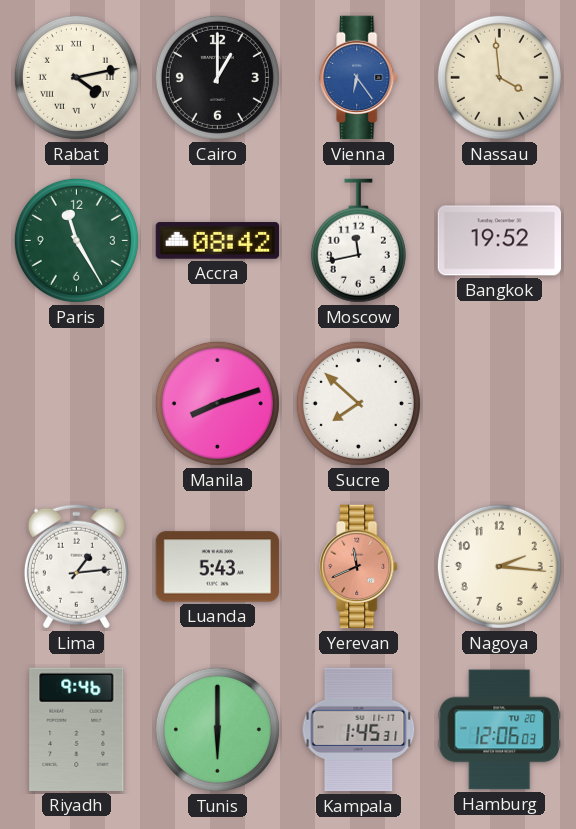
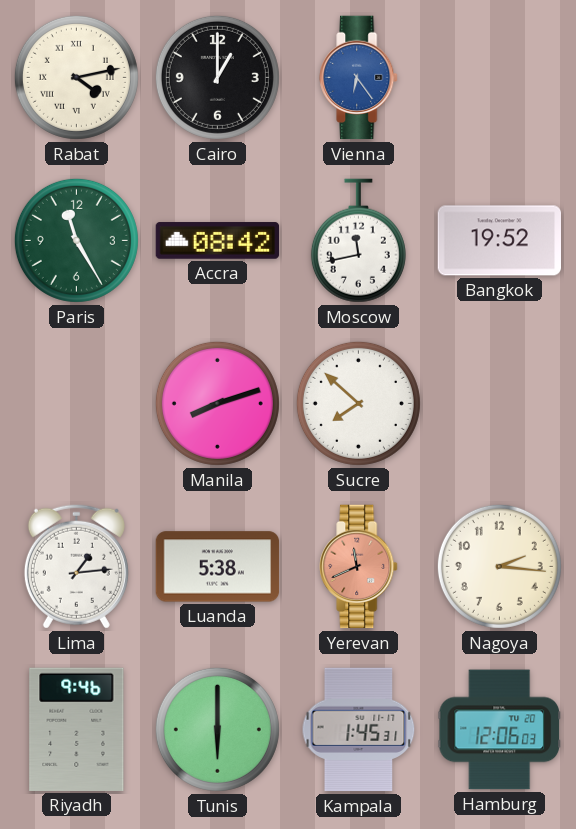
Nassau: 3:59 -> none
Luanda: 5:43 -> 5:38
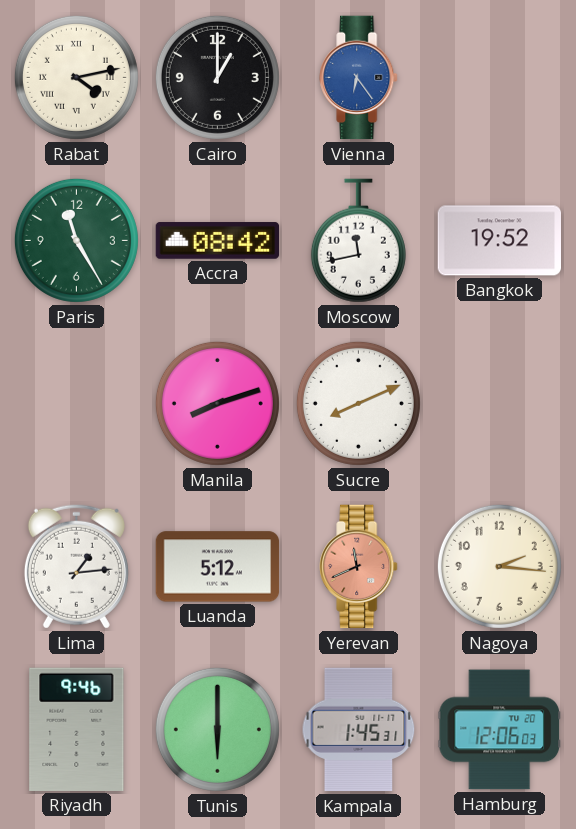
Sucre: 7:52 -> 8:11
Luanda: 5:38 -> 5:12
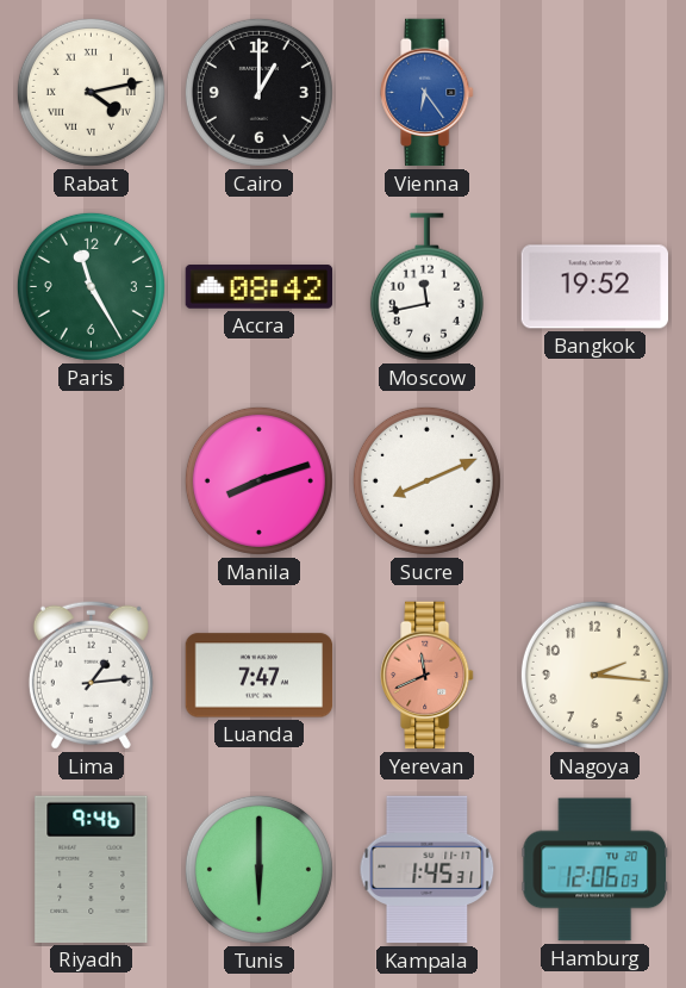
Luanda: 5:12 -> 7:47
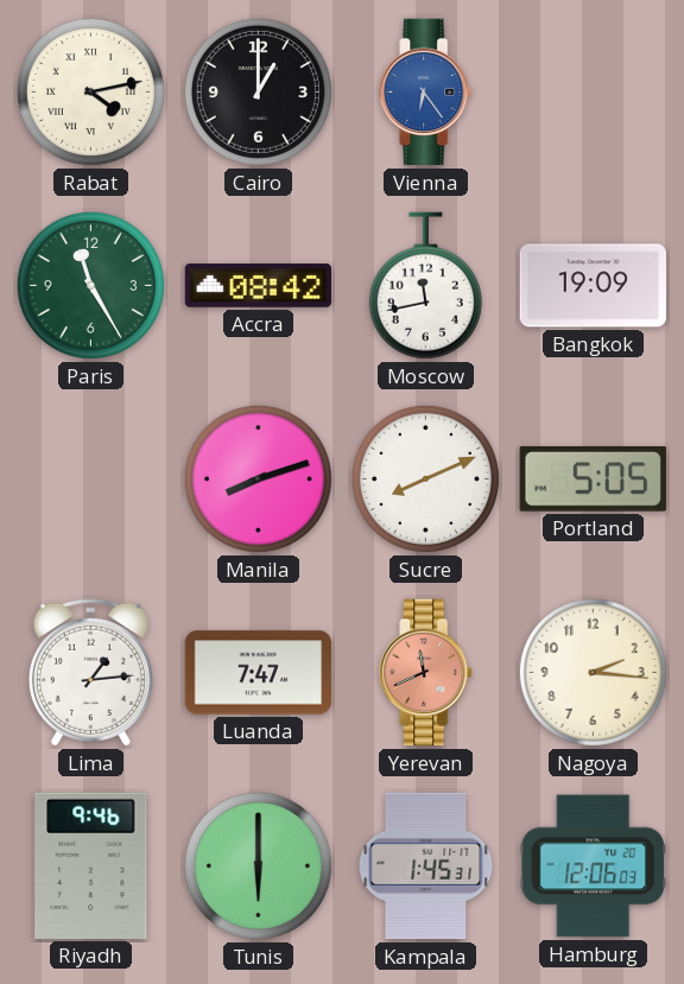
Bangkok: 19:52 -> 19:09
Portland: none -> 5:05
